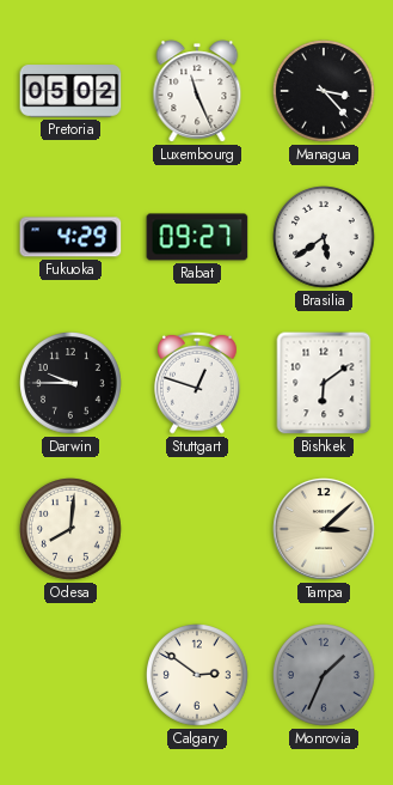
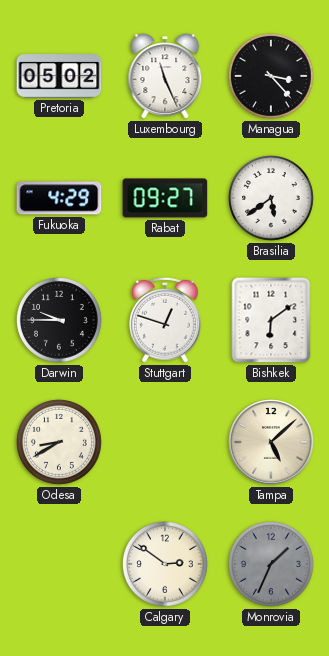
Odesa: 8:01 -> 8:40
Tampa: 3:08 -> 5:08
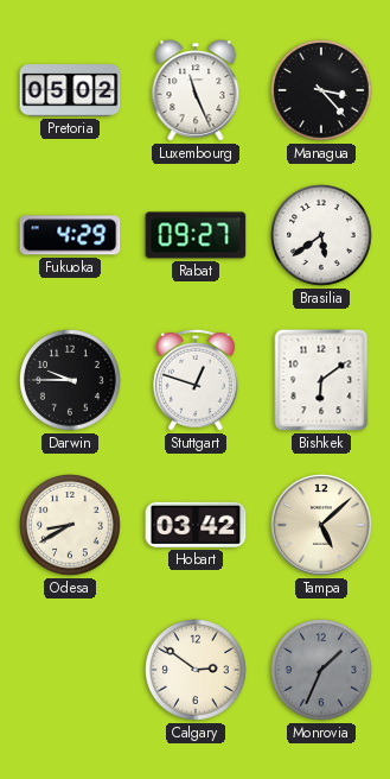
Hobart: none -> 03:42
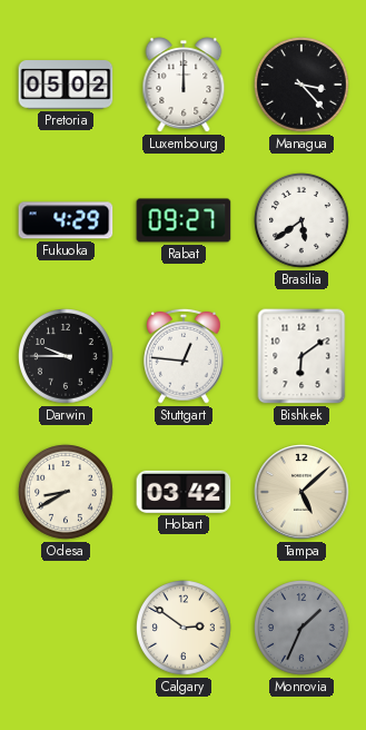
Luxembourg: 11:26 -> 12:00
Stuttgart: 12:48 -> 12:46
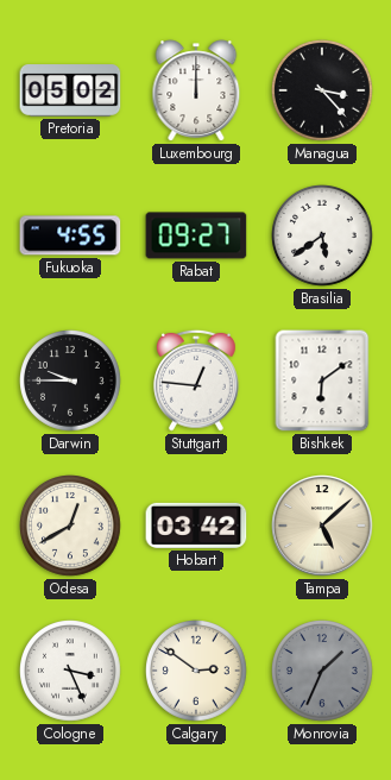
Fukuoka: 4:29 -> 4:55
Odesa: 8:40 -> 12:40
Cologne: none -> 3:26
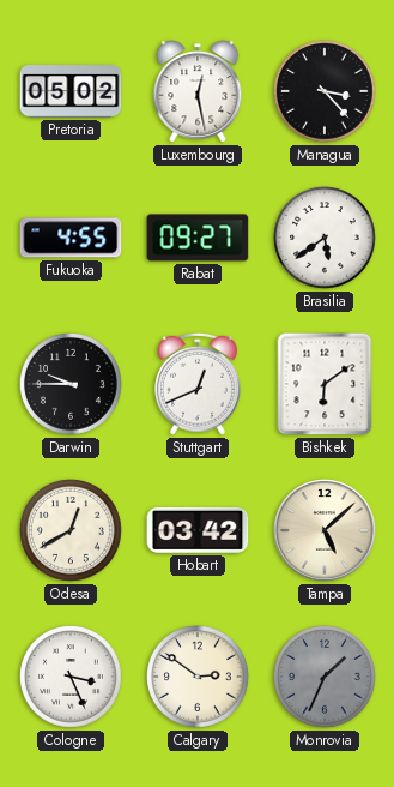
Luxembourg: 12:00 -> 12:28
Stuttgart: 12:46 -> 12:41
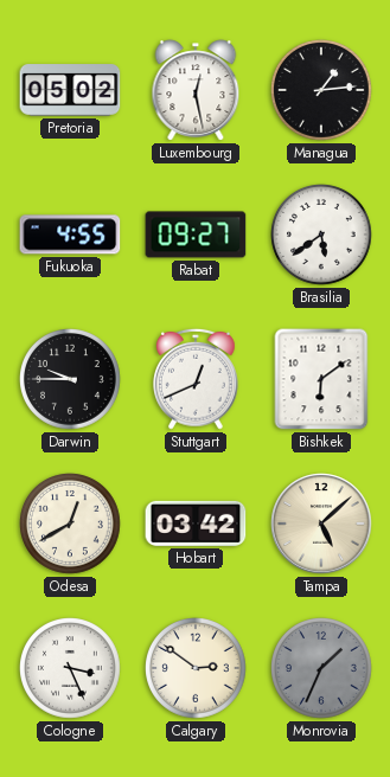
Managua: 3:23 -> 1:14
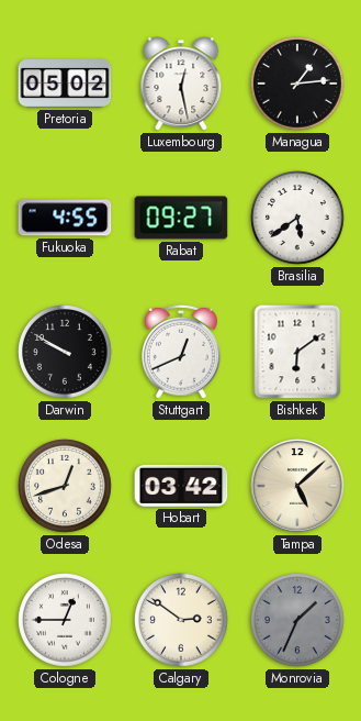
Darwin: 9:45 -> 9:50
Odesa: 12:40 -> 12:42
Cologne: 3:26 -> 12:45
